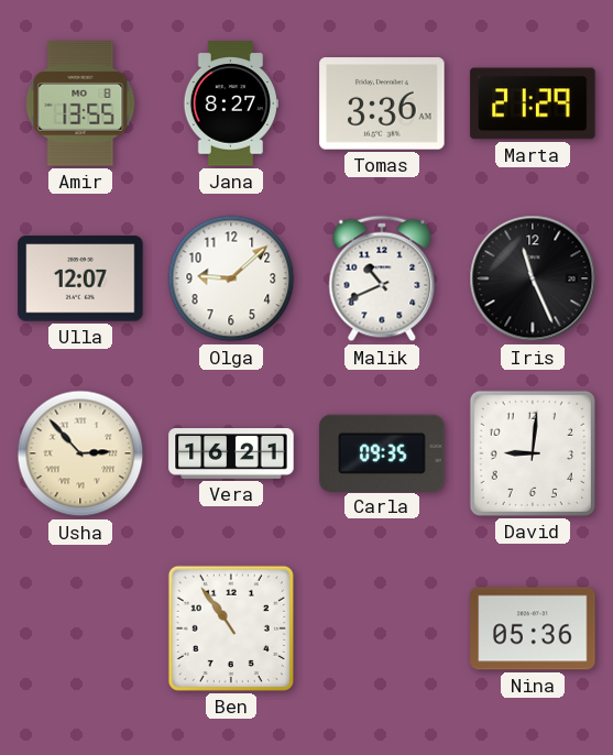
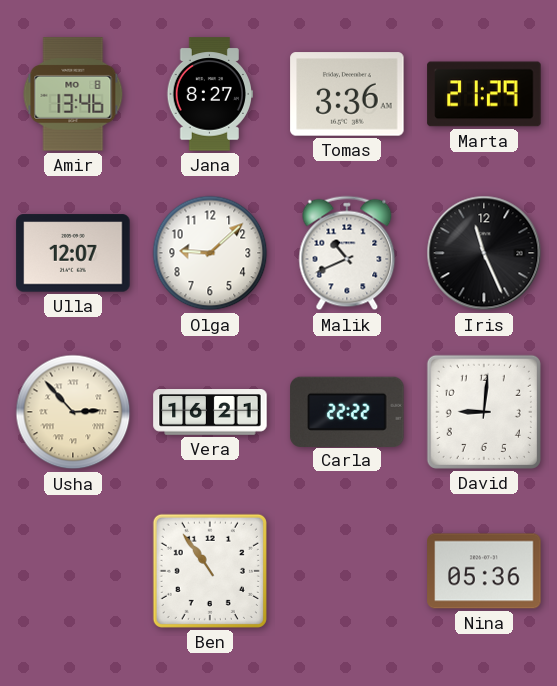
Amir: 13:55 -> 13:46
Carla: 09:35 -> 22:22
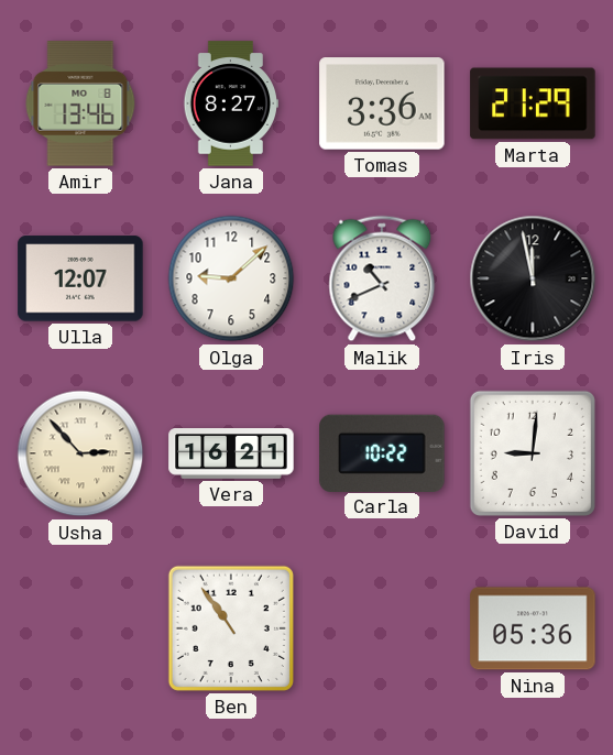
Iris: 11:26 -> 11:58
Carla: 22:22 -> 10:22
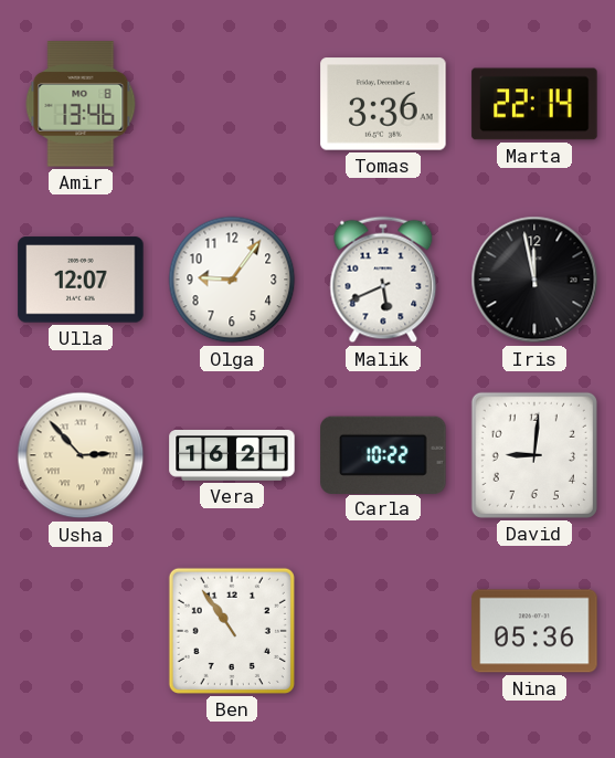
Jana: 8:27 -> none
Marta: 21:29 -> 22:14
Olga: 9:08 -> 9:06
Malik: 10:41 -> 5:41
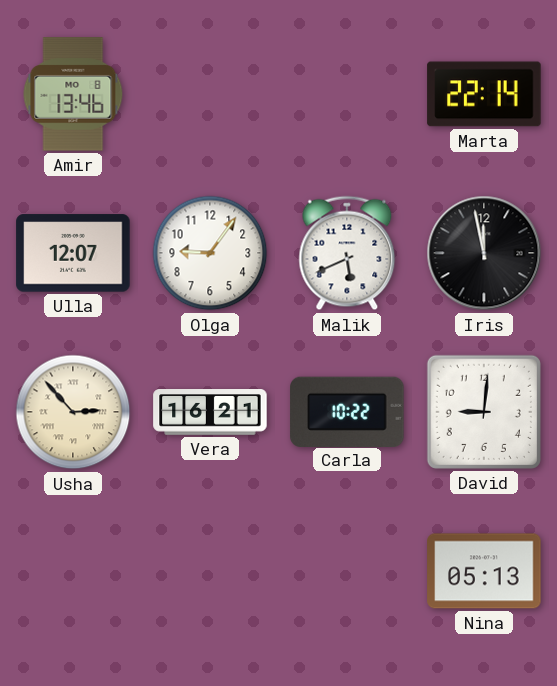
Tomas: 3:36 -> none
Ben: 10:54 -> none
Nina: 05:36 -> 05:13
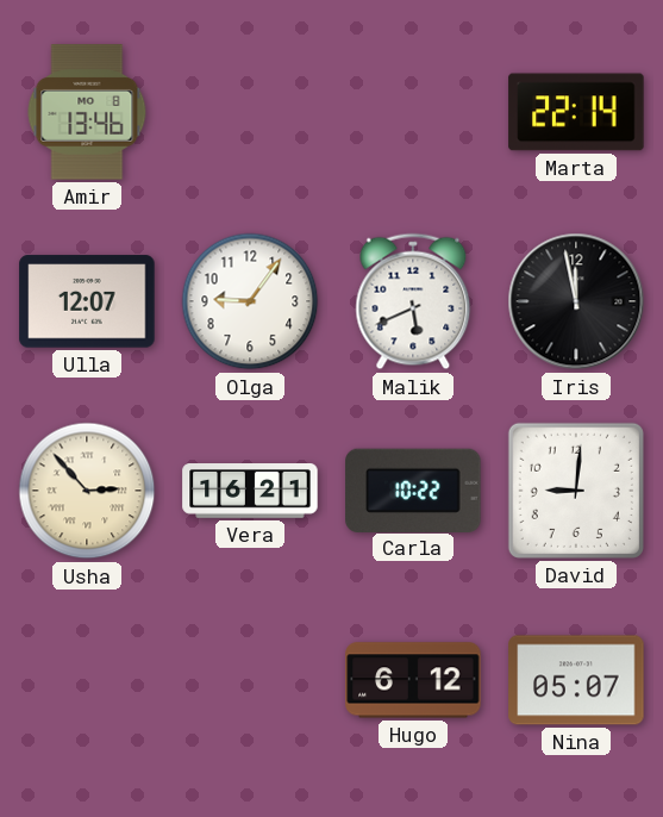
Hugo: none -> 6:12
Nina: 05:13 -> 05:07
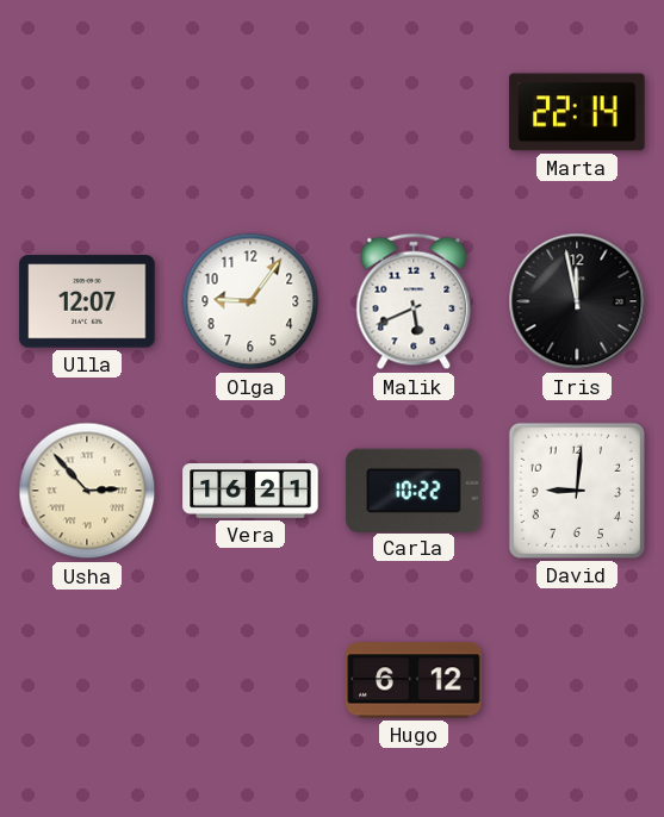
Amir: 13:46 -> none
Nina: 05:07 -> none
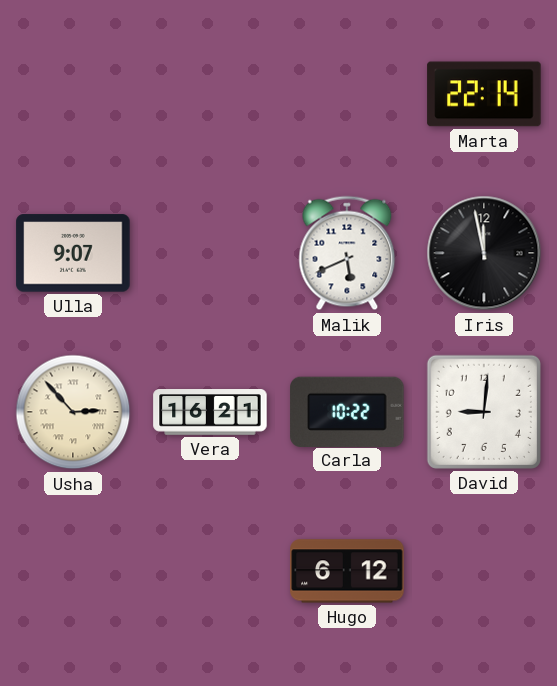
Ulla: 12:07 -> 9:07
Olga: 9:06 -> none
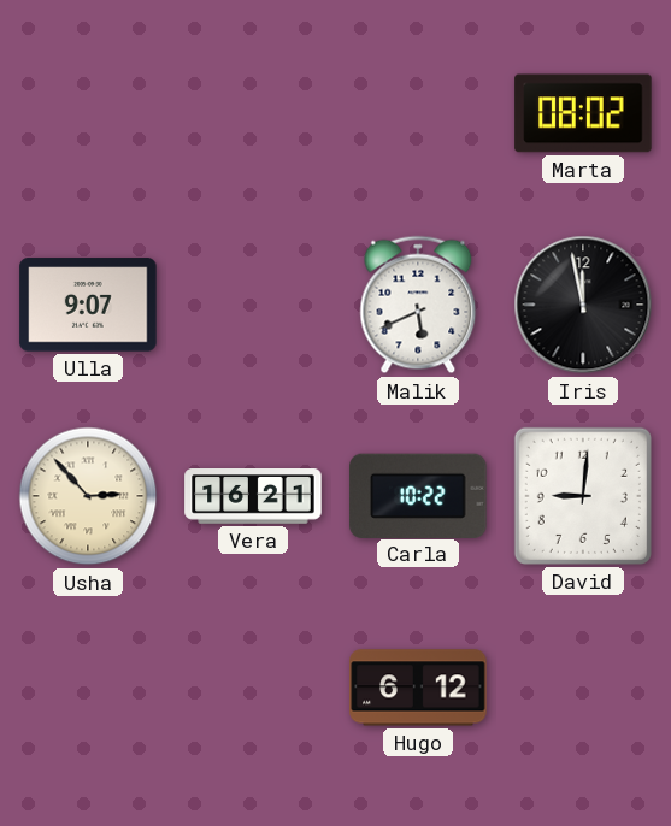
Marta: 22:14 -> 08:02
